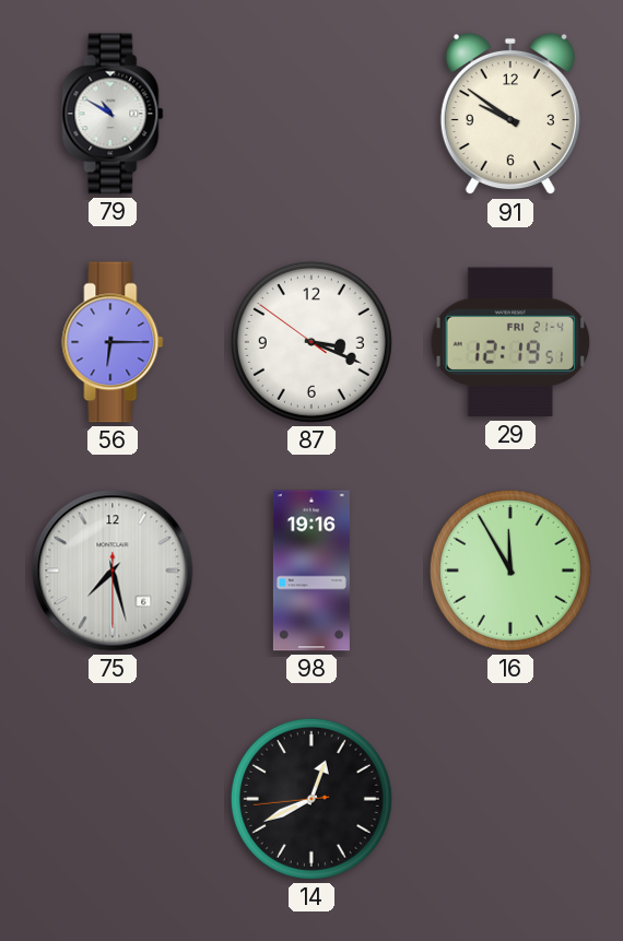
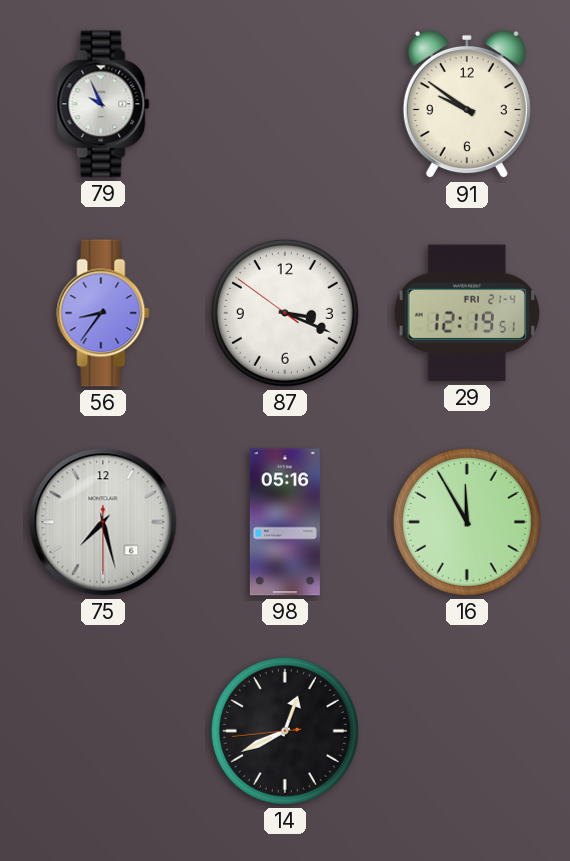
79: 10:50 -> 9:56
56: 6:15 -> 8:36
98: 19:16 -> 05:16
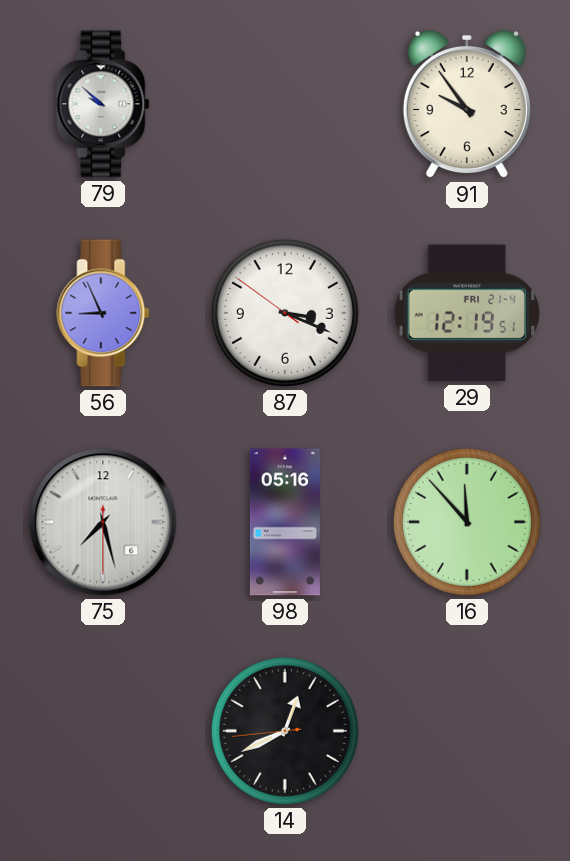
79: 9:56 -> 9:52
91: 9:51 -> 9:54
56: 8:36 -> 8:56
16: 11:55 -> 11:53
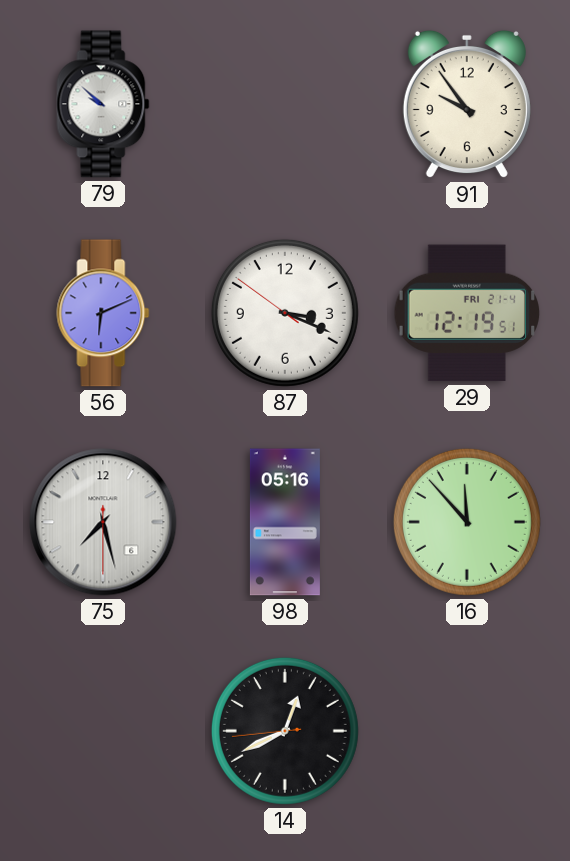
56: 8:56 -> 6:11
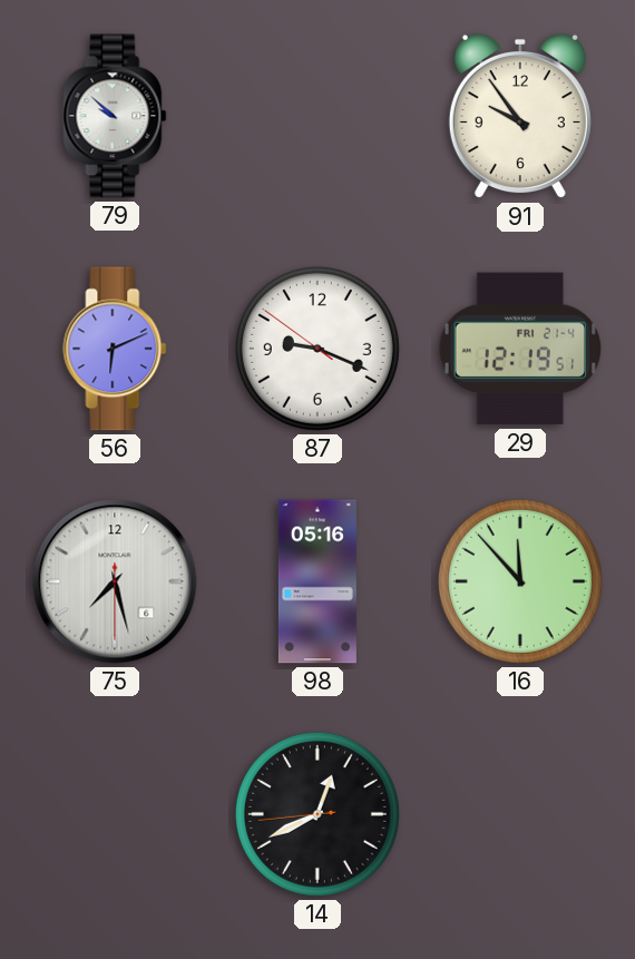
87: 3:18 -> 9:18
